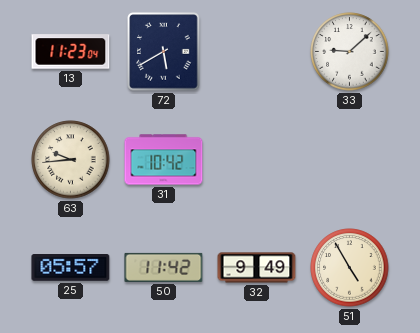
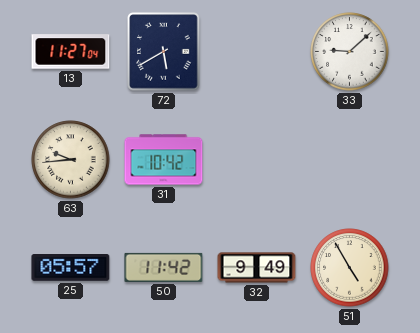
13: 11:23 -> 11:27
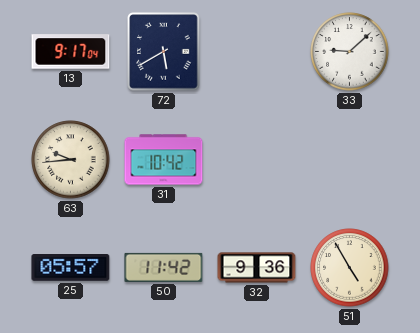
13: 11:27 -> 9:17
32: 9:49 -> 9:36
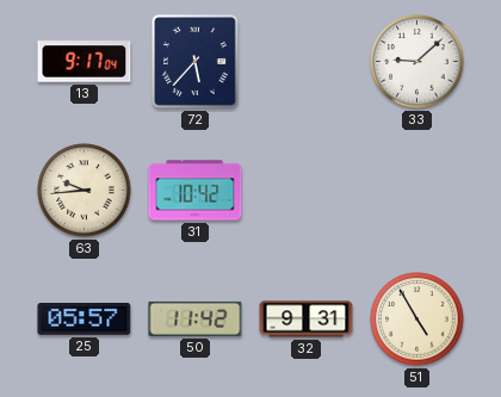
72: 5:40 -> 5:37
32: 9:36 -> 9:31
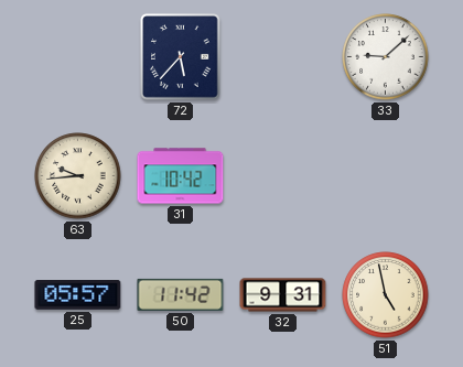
13: 9:17 -> none
51: 4:55 -> 4:58
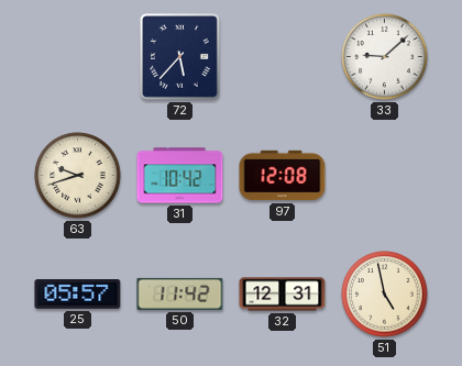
63: 9:44 -> 9:42
97: none -> 12:08
32: 9:31 -> 12:31
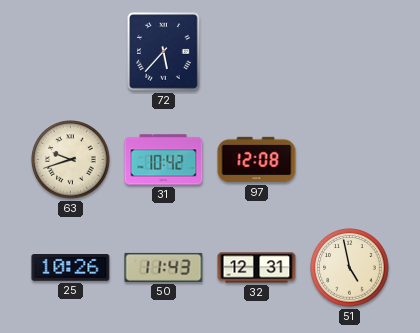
33: 9:08 -> none
25: 05:57 -> 10:26
50: 11:42 -> 11:43
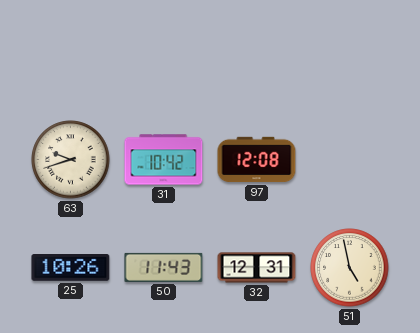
72: 5:37 -> none
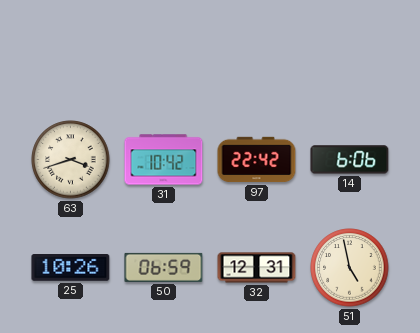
63: 9:42 -> 3:42
97: 12:08 -> 22:42
14: none -> 6:06
50: 11:43 -> 06:59
